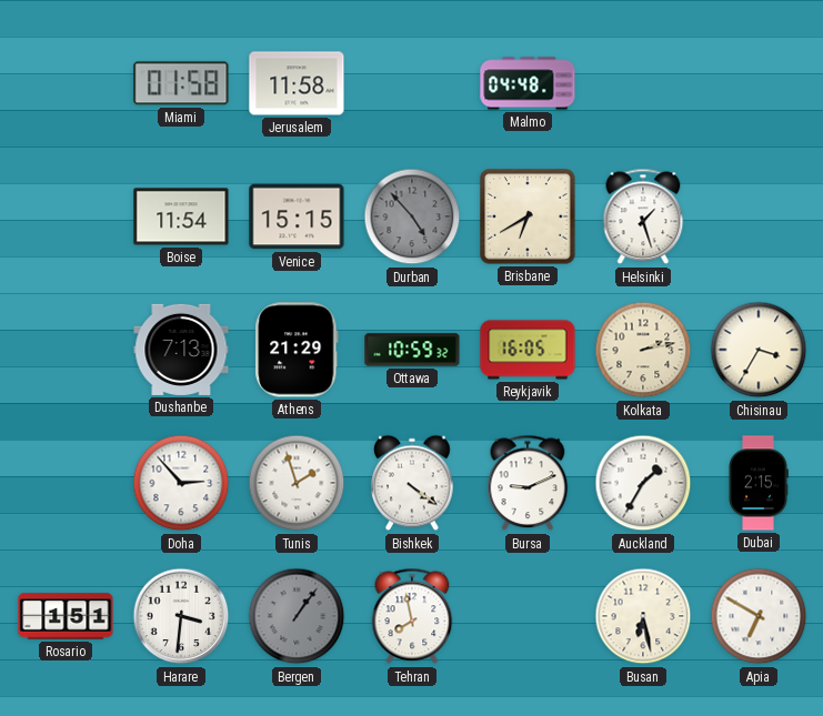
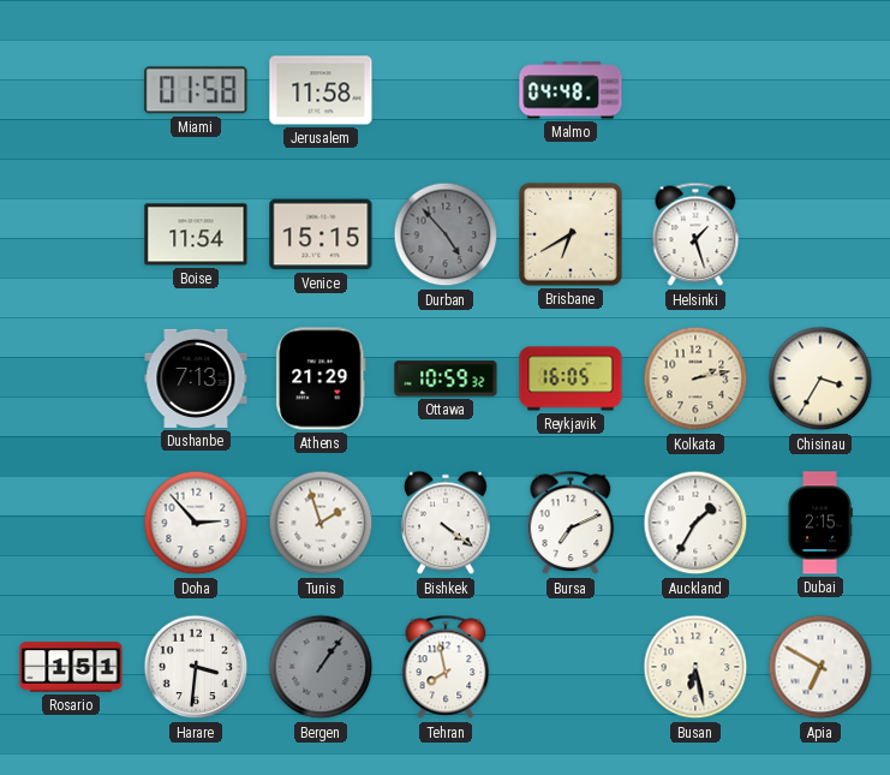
Bursa: 9:11 -> 7:11
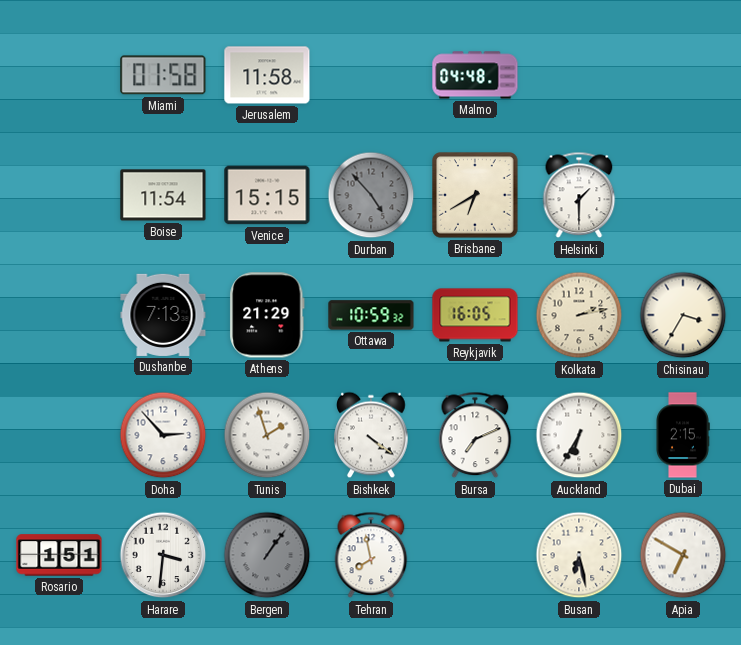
Helsinki: 1:27 -> 1:30
Auckland: 1:35 -> 6:35
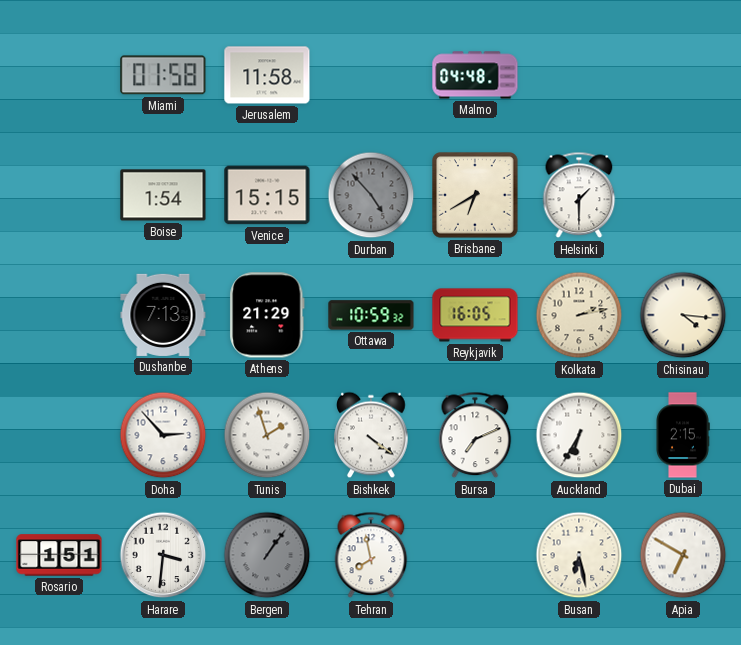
Boise: 11:54 -> 1:54
Chisinau: 3:35 -> 4:16
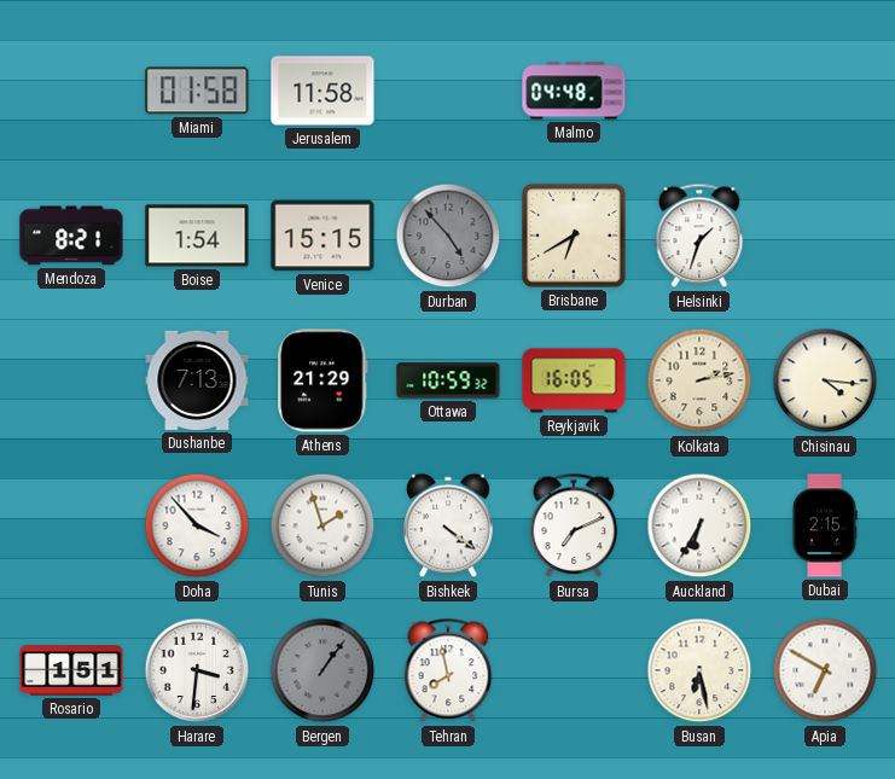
Mendoza: none -> 8:21
Helsinki: 1:30 -> 1:33
Doha: 2:53 -> 3:53
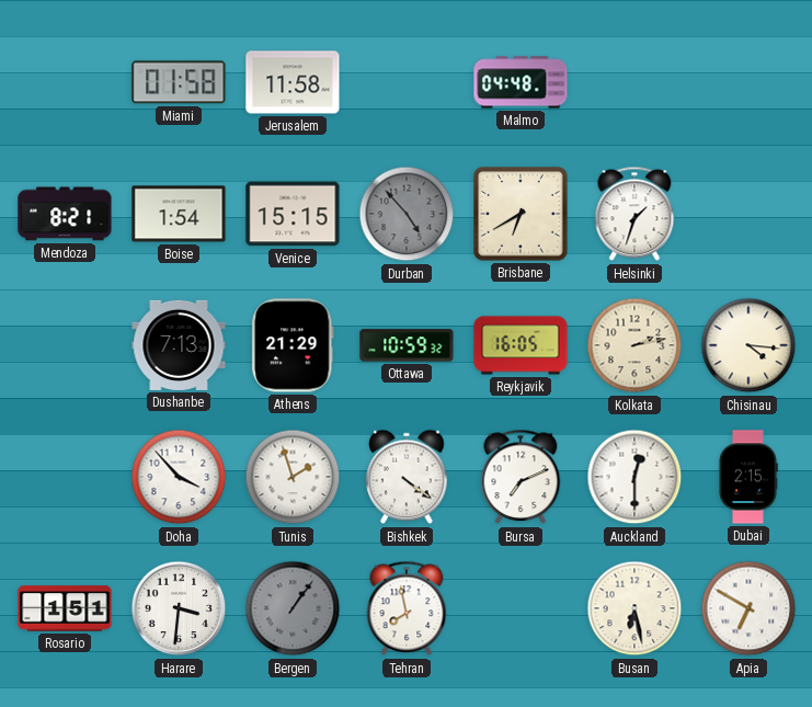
Auckland: 6:35 -> 12:30
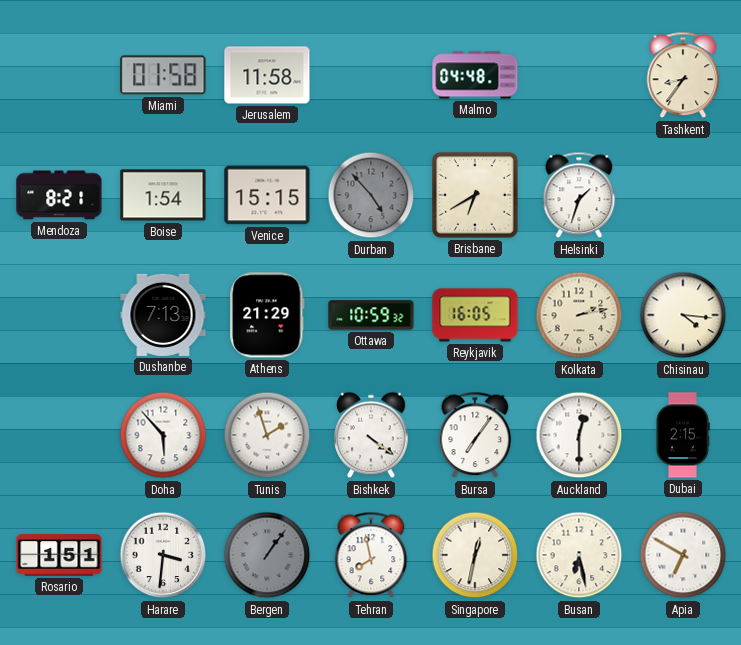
Tashkent: none -> 8:36
Doha: 3:53 -> 5:53
Bursa: 7:11 -> 7:06
Singapore: none -> 12:32
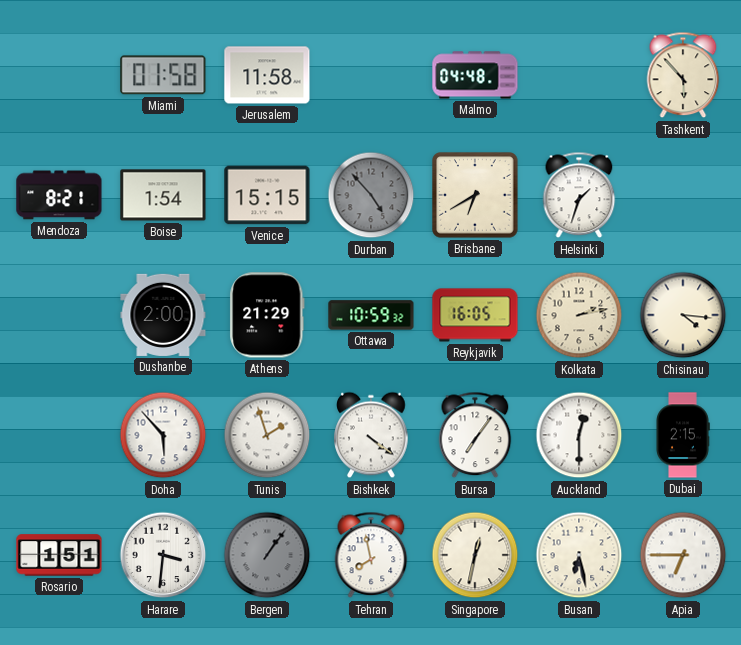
Tashkent: 8:36 -> 5:53
Dushanbe: 7:13 -> 2:00
Apia: 6:50 -> 6:45
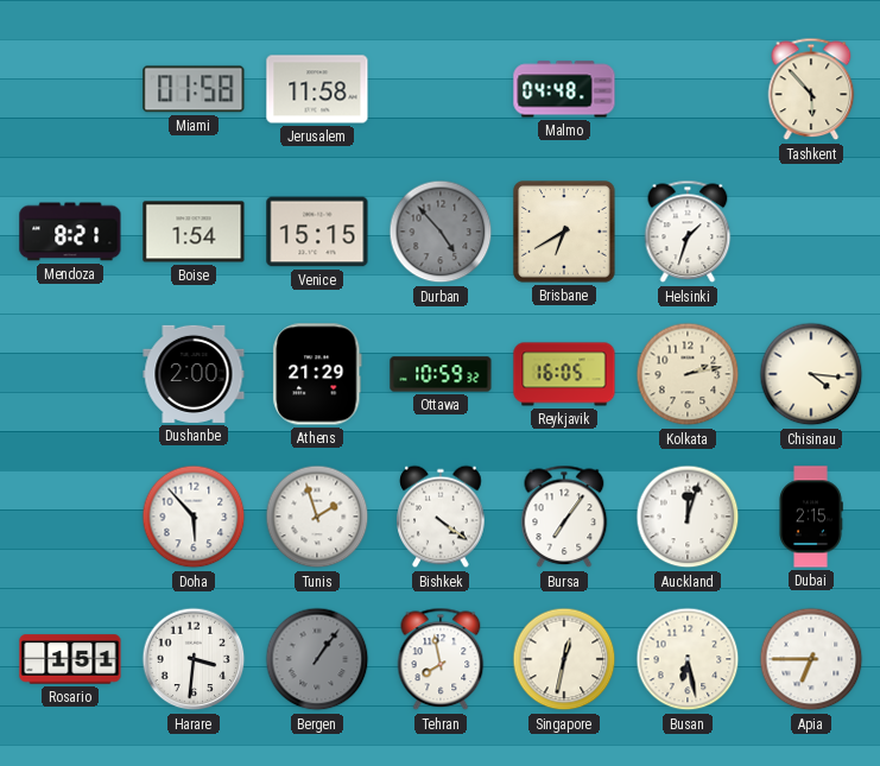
Auckland: 12:30 -> 12:03
